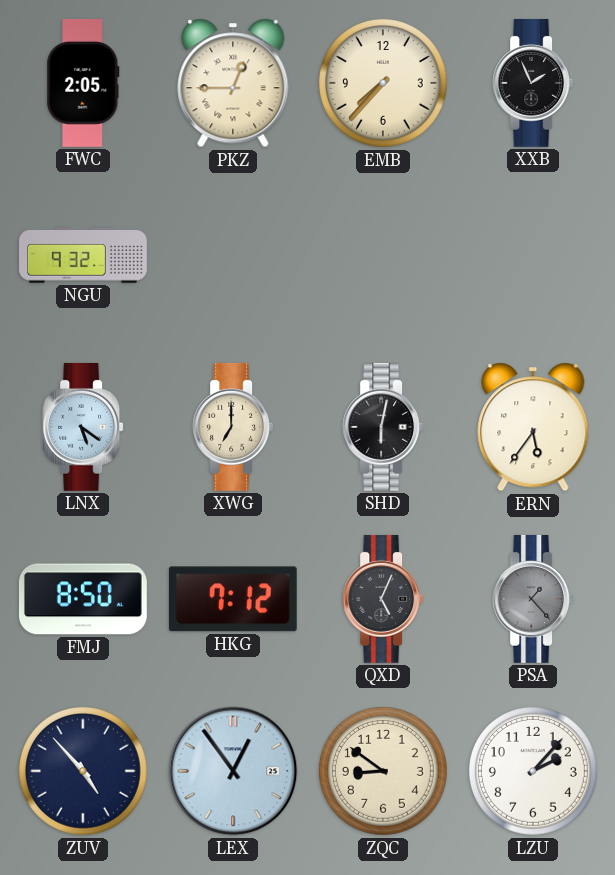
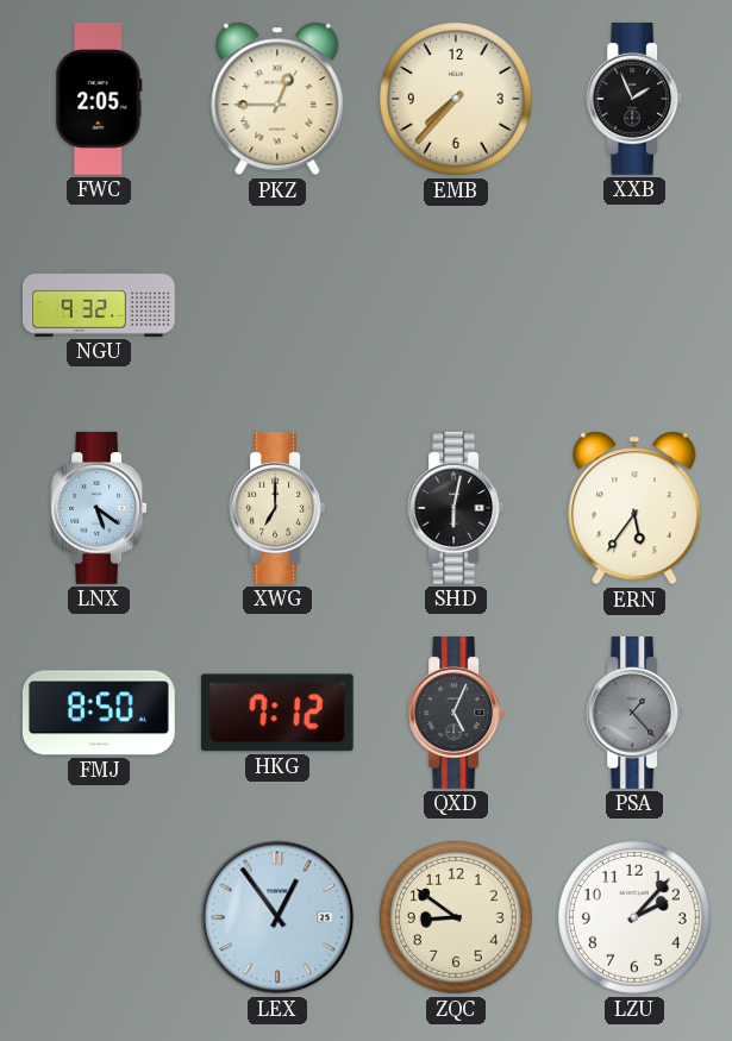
ZUV: 4:53 -> none
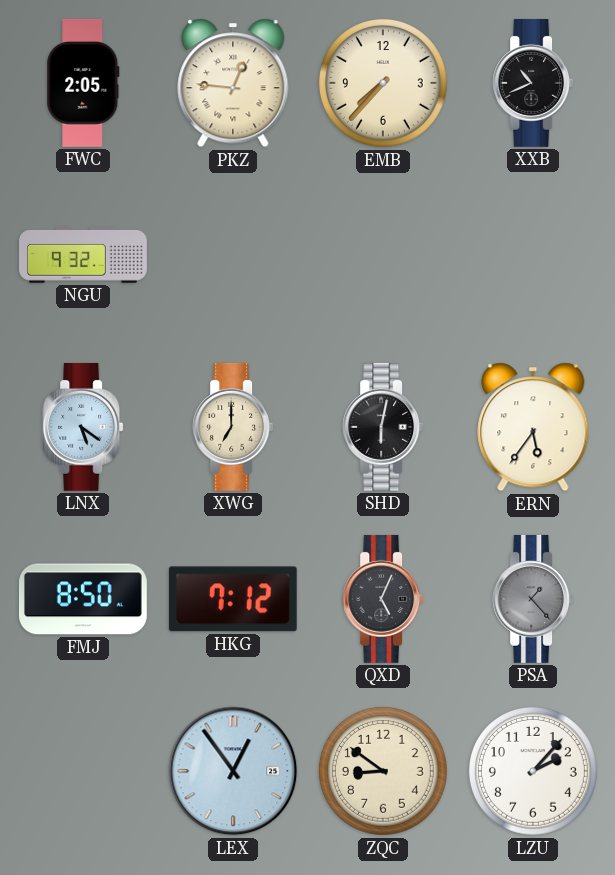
PKZ: 12:45 -> 12:46
XXB: 1:56 -> 10:41
